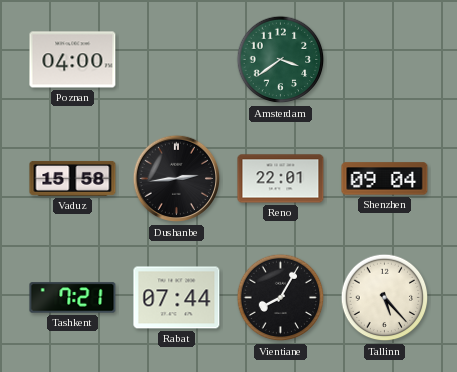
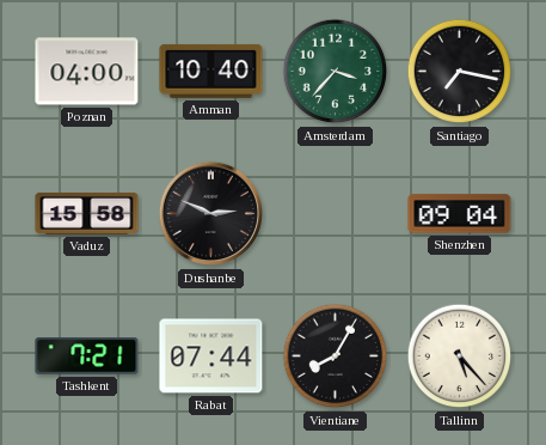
Amman: none -> 10:40
Amsterdam: 3:39 -> 3:37
Santiago: none -> 7:17
Dushanbe: 2:44 -> 2:49
Reno: 22:01 -> none
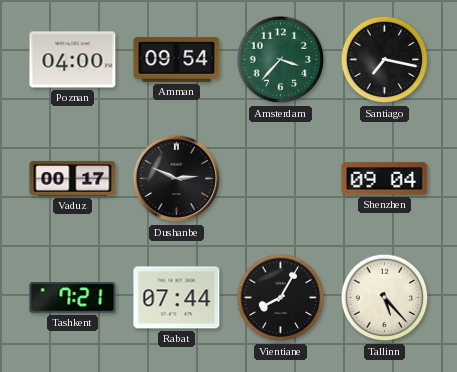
Amman: 10:40 -> 09:54
Vaduz: 15:58 -> 00:17
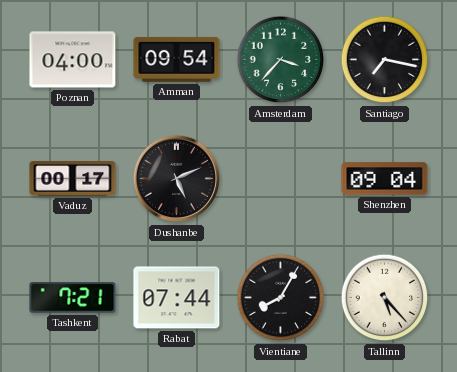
Dushanbe: 2:49 -> 5:11
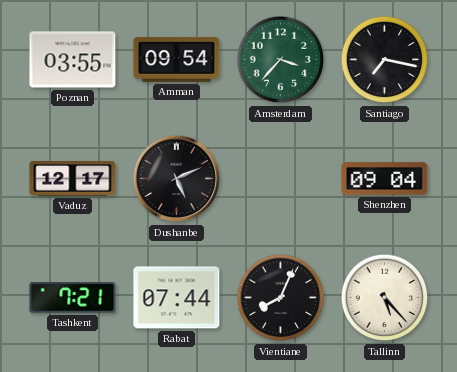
Poznan: 04:00 -> 03:55
Vaduz: 00:17 -> 12:17
Vientiane: 8:05 -> 8:04
